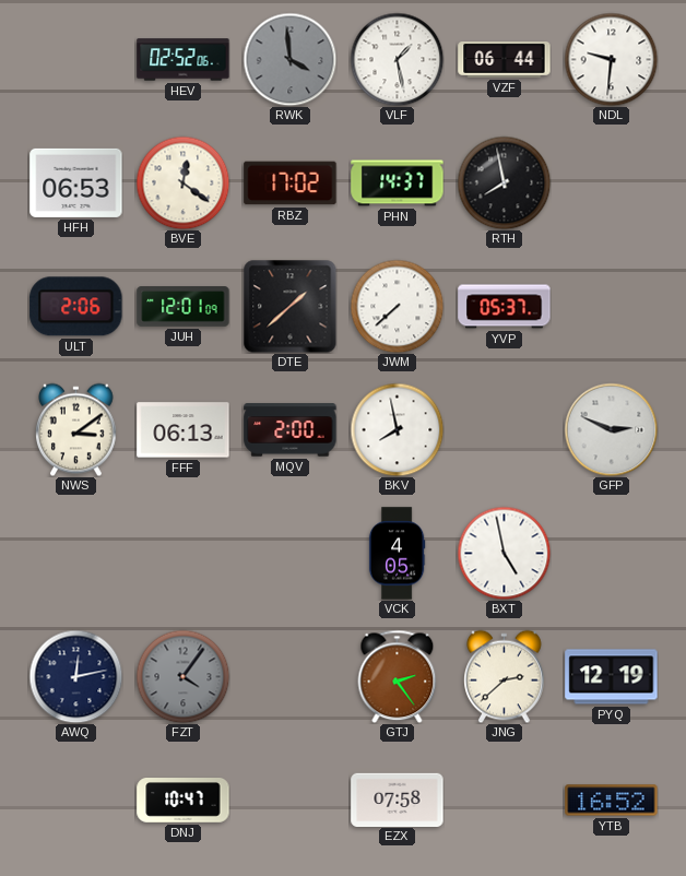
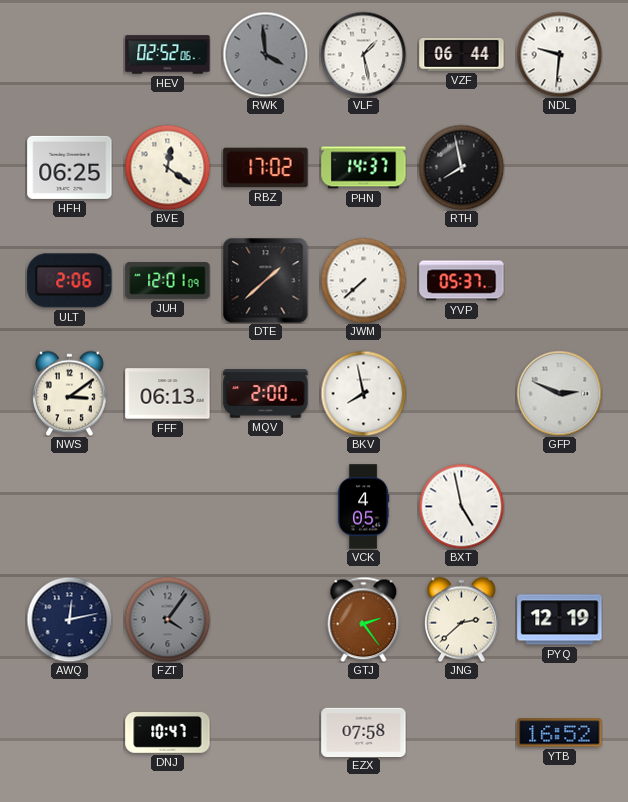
HFH: 06:53 -> 06:25
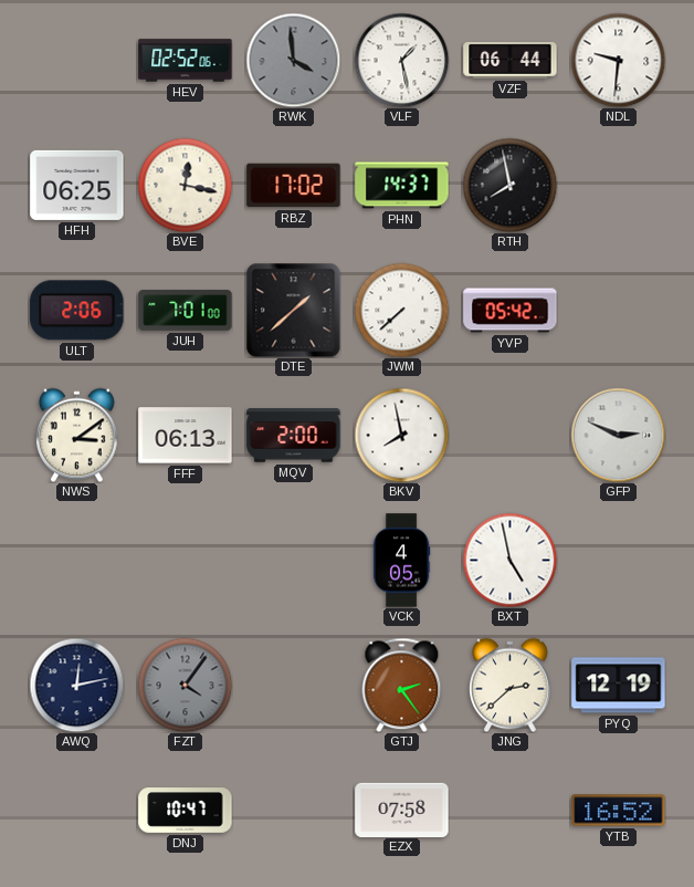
BVE: 12:21 -> 12:17
JUH: 12:01 -> 7:01
YVP: 05:37 -> 05:42
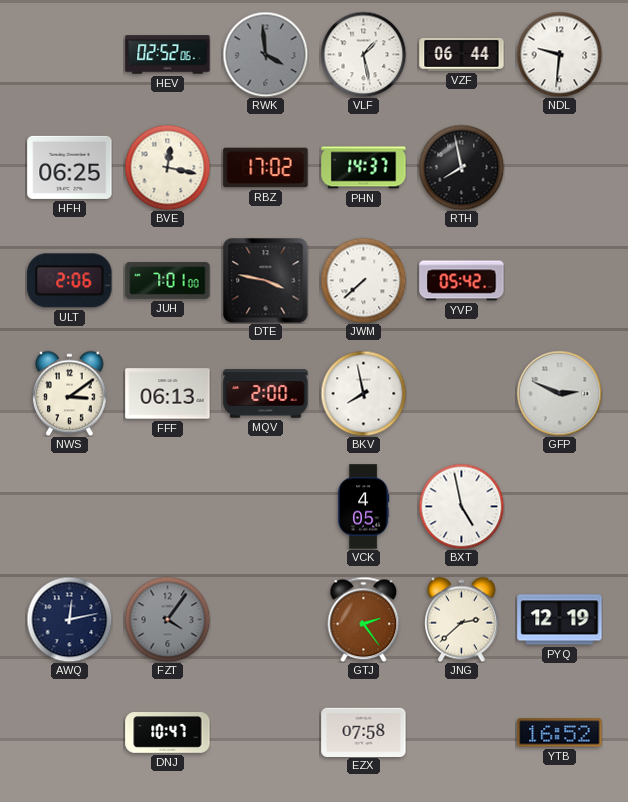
DTE: 1:38 -> 3:47
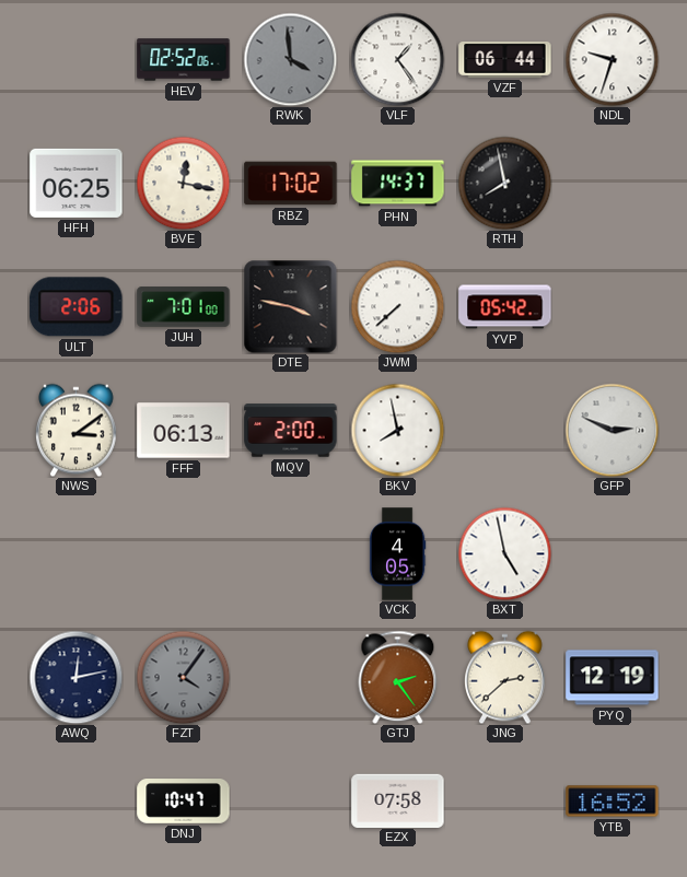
VLF: 1:28 -> 1:24
NDL: 9:31 -> 9:33
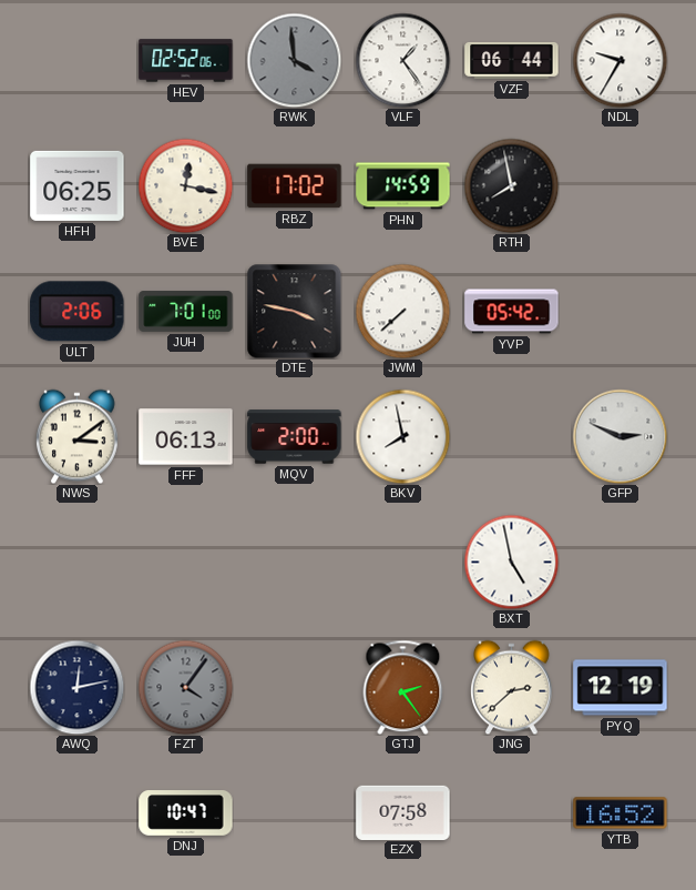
NDL: 9:33 -> 9:35
PHN: 14:37 -> 14:59
VCK: 4:05 -> none
